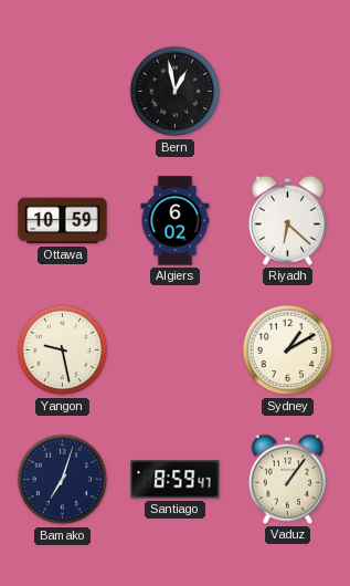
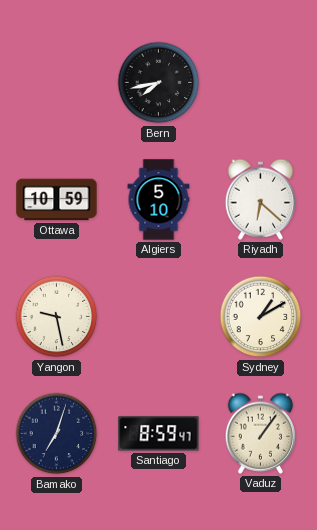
Bern: 12:58 -> 7:43
Algiers: 6:02 -> 5:10
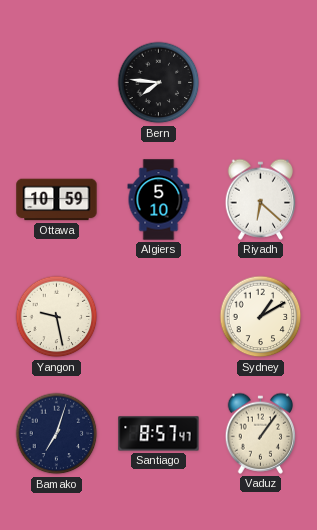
Bern: 7:43 -> 7:46
Santiago: 8:59 -> 8:57
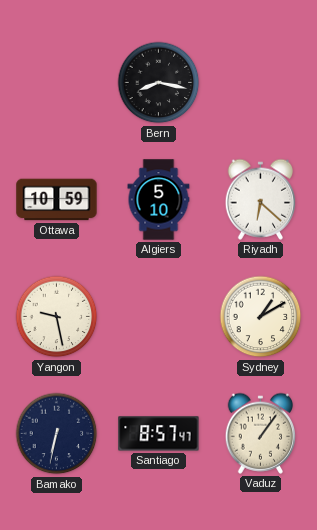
Bern: 7:46 -> 8:17
Bamako: 7:03 -> 6:32
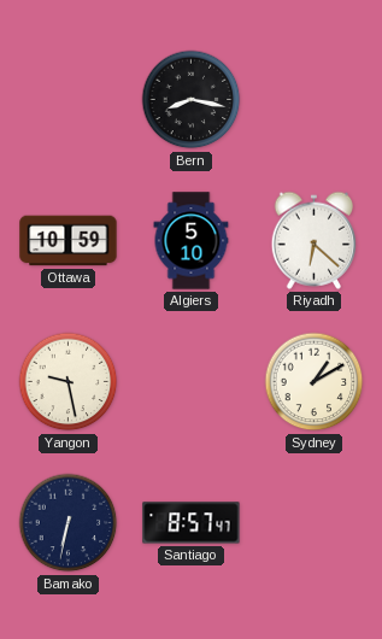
Vaduz: 1:06 -> none
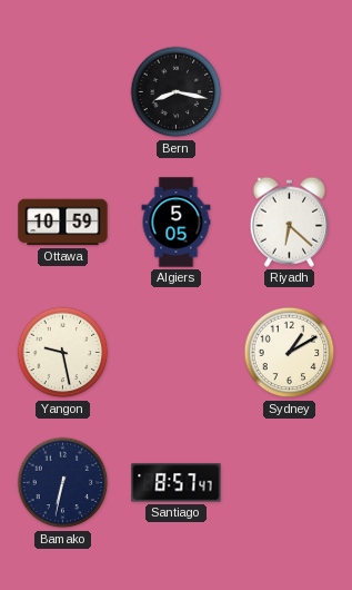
Algiers: 5:10 -> 5:05
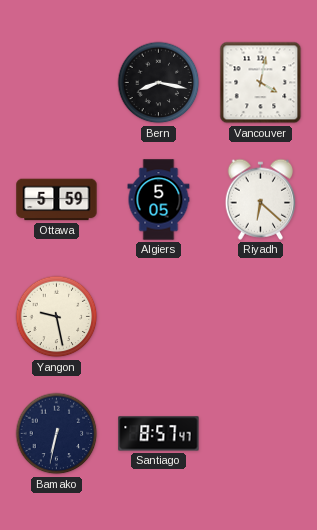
Vancouver: none -> 4:02
Ottawa: 10:59 -> 5:59
Sydney: 1:10 -> none
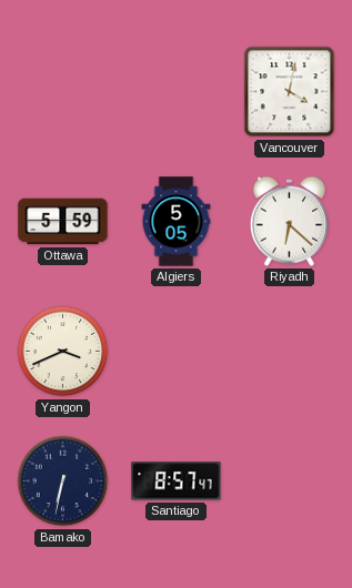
Bern: 8:17 -> none
Yangon: 9:28 -> 3:41
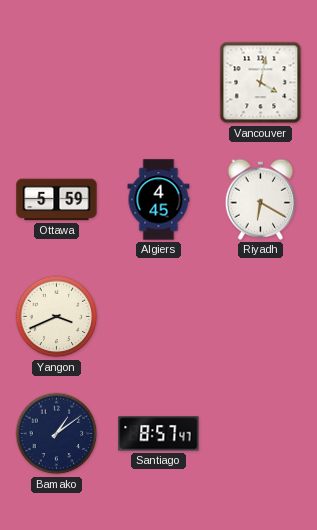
Algiers: 5:05 -> 4:45
Riyadh: 6:22 -> 6:20
Bamako: 6:32 -> 1:09
